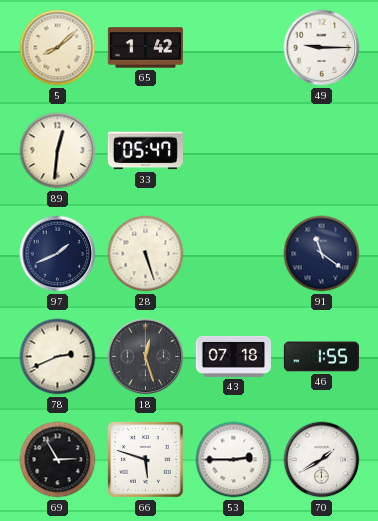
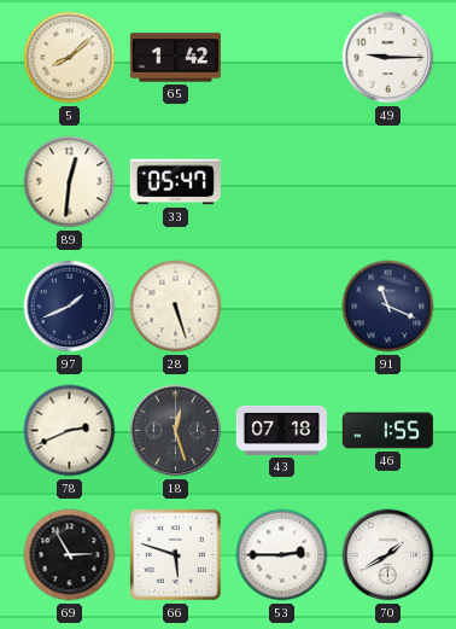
91: 11:21 -> 11:19
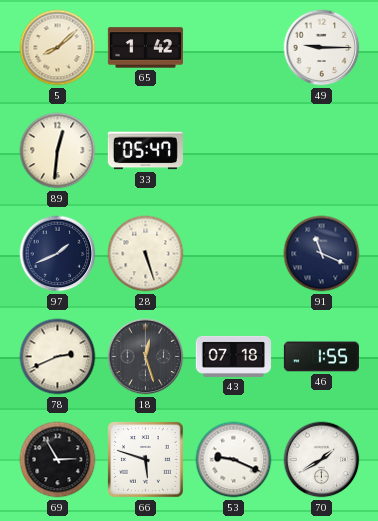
53: 2:45 -> 9:19
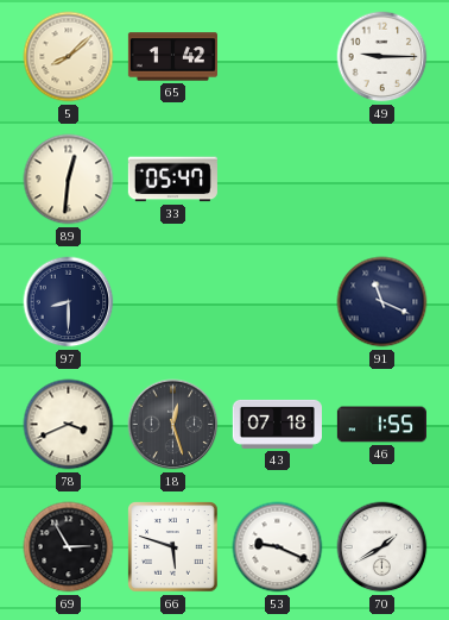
97: 1:41 -> 8:30
28: 5:27 -> none
78: 2:41 -> 3:41
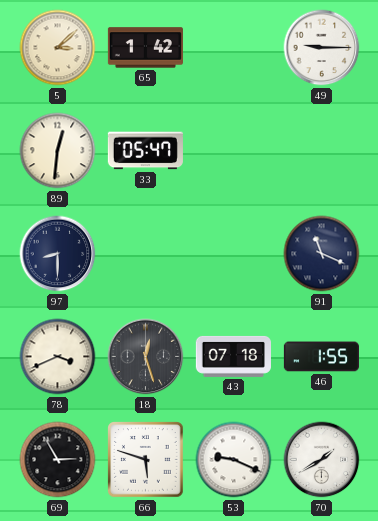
5: 8:08 -> 3:08
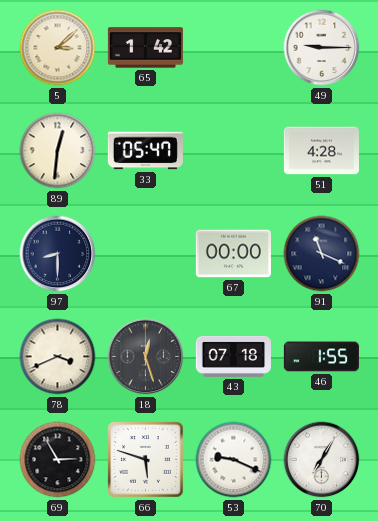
51: none -> 4:28
67: none -> 00:00
70: 1:40 -> 7:05
